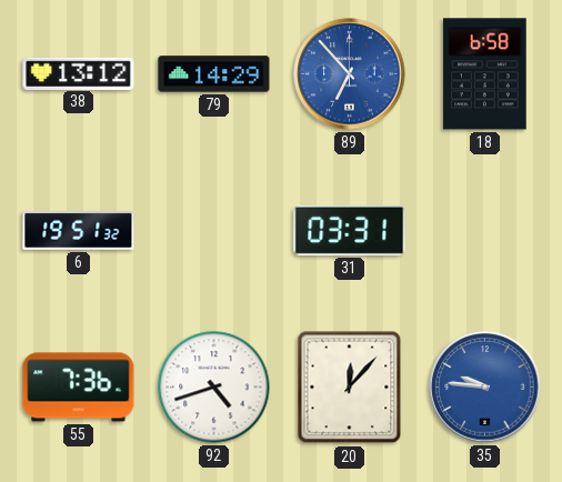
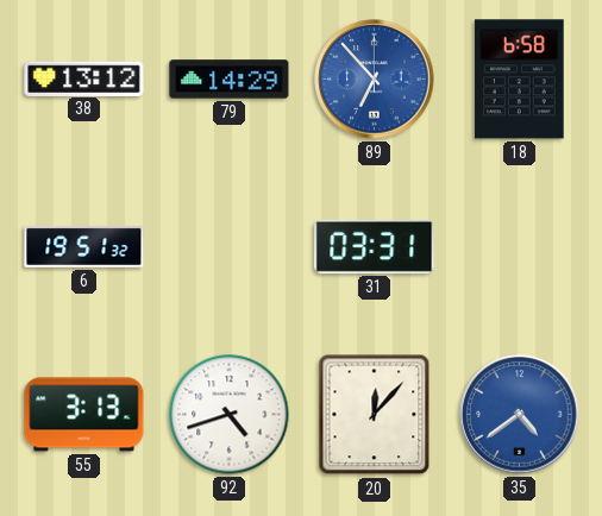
55: 7:36 -> 3:13
35: 9:46 -> 4:39
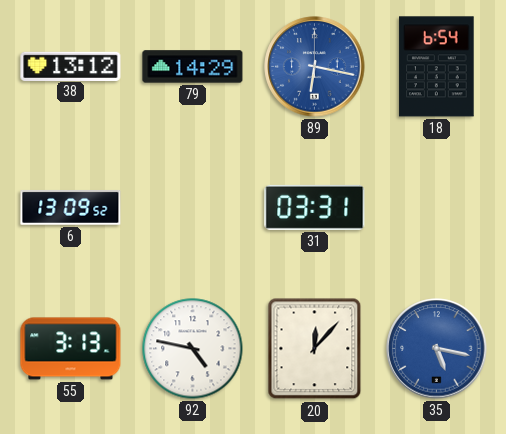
89: 6:53 -> 6:17
18: 6:58 -> 6:54
6: 19:51 -> 13:09
92: 4:42 -> 4:47
35: 4:39 -> 5:17
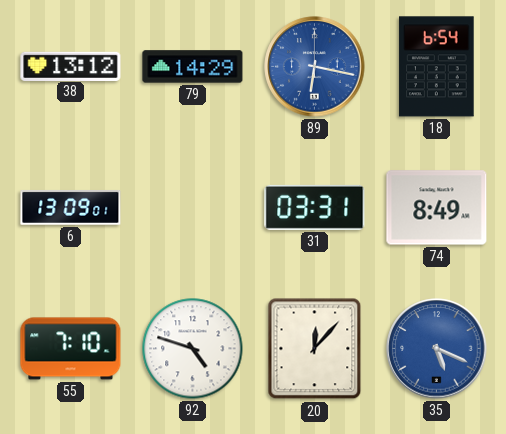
6: 13:09:52 -> 13:09:01
74: none -> 8:49
55: 3:13 -> 7:10
92: 4:47 -> 4:48
35: 5:17 -> 5:19
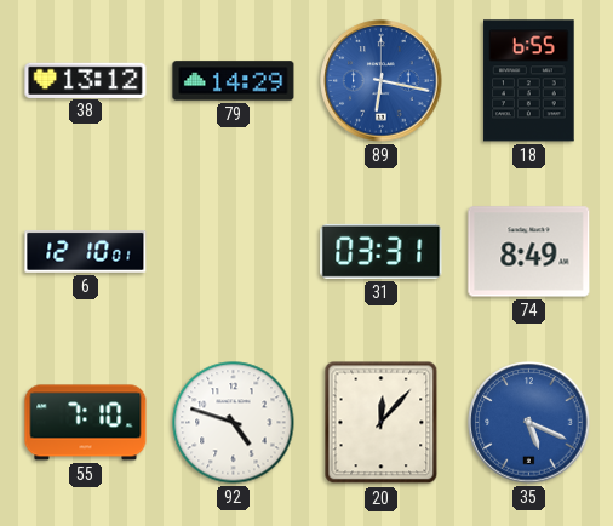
18: 6:54 -> 6:55
6: 13:09 -> 12:10
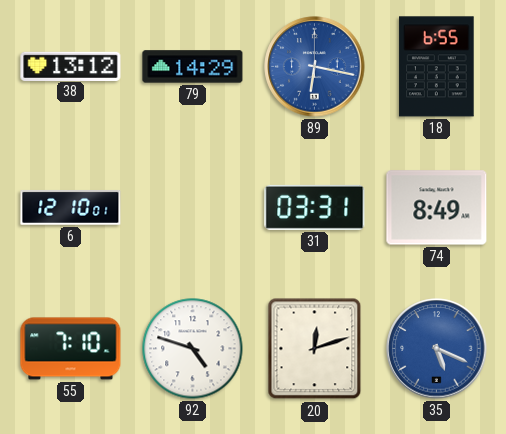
20: 12:07 -> 12:12
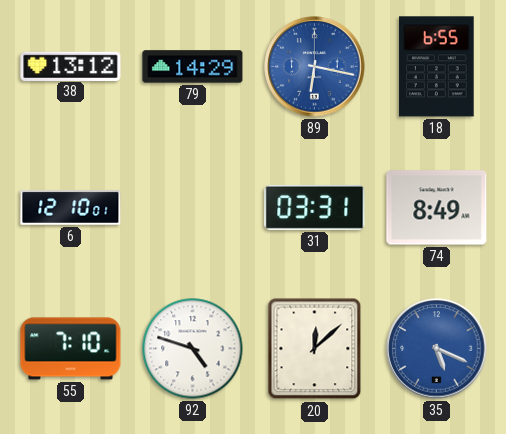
20: 12:12 -> 12:08
